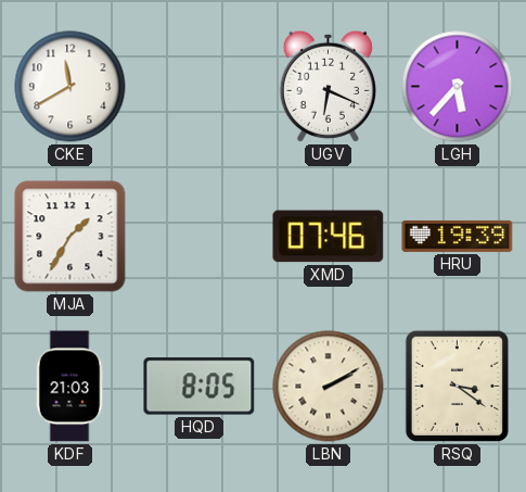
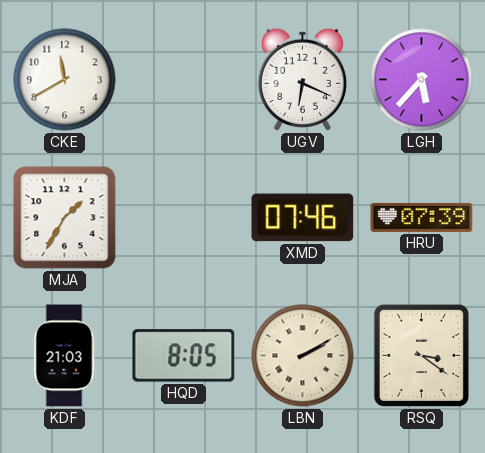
HRU: 19:39 -> 07:39
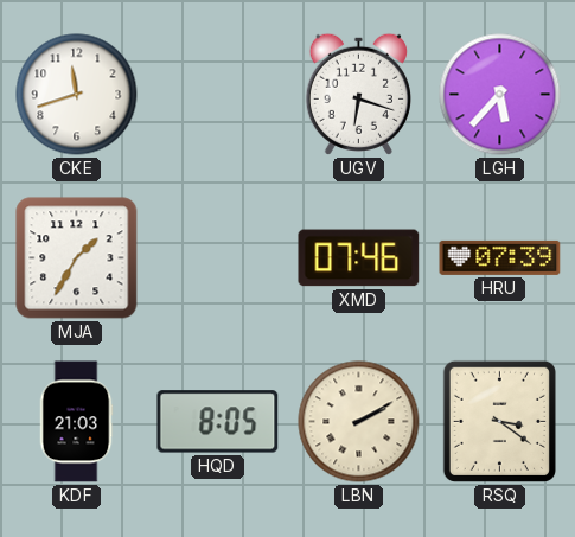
CKE: 11:40 -> 11:42
UGV: 6:19 -> 6:18
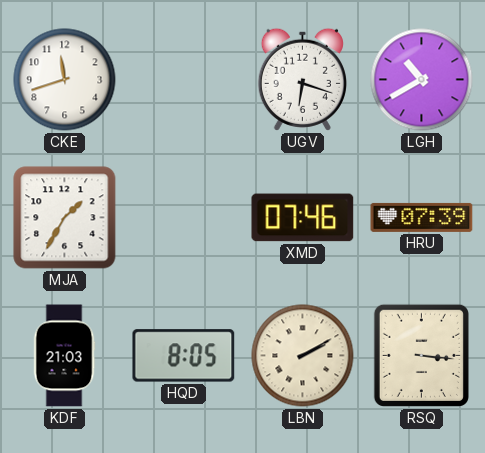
LGH: 5:37 -> 10:40
RSQ: 3:21 -> 3:16
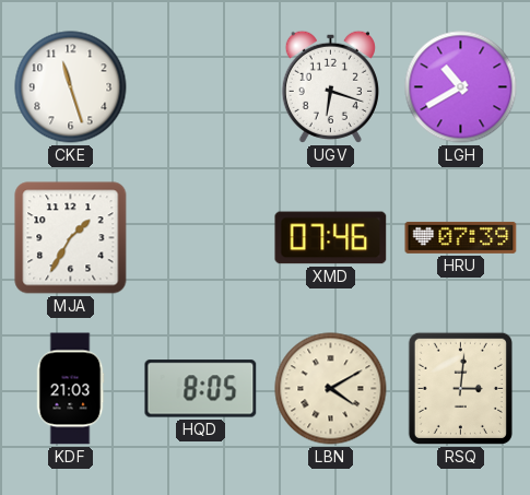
CKE: 11:42 -> 11:27
LBN: 2:10 -> 4:10
RSQ: 3:16 -> 3:01
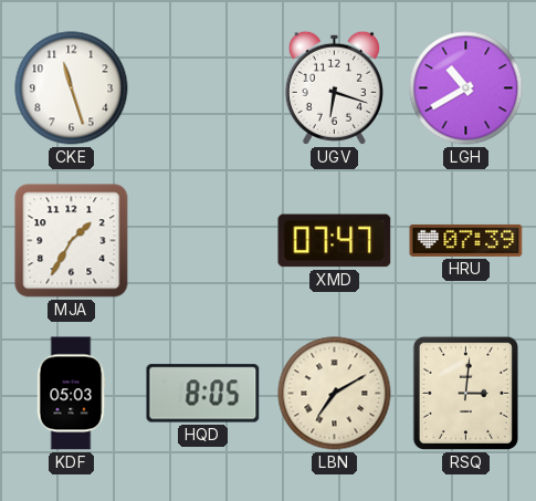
XMD: 07:46 -> 07:47
KDF: 21:03 -> 05:03
LBN: 4:10 -> 7:10
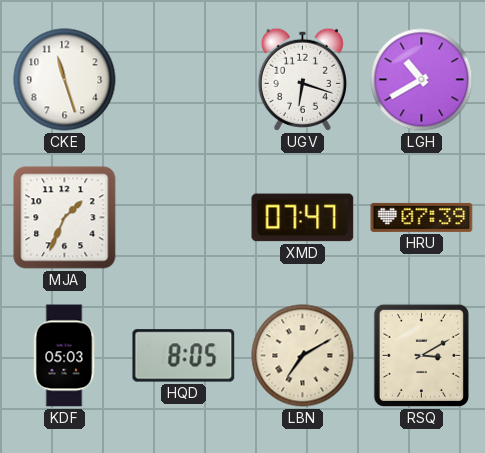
MJA: 1:35 -> 1:34
RSQ: 3:01 -> 3:10
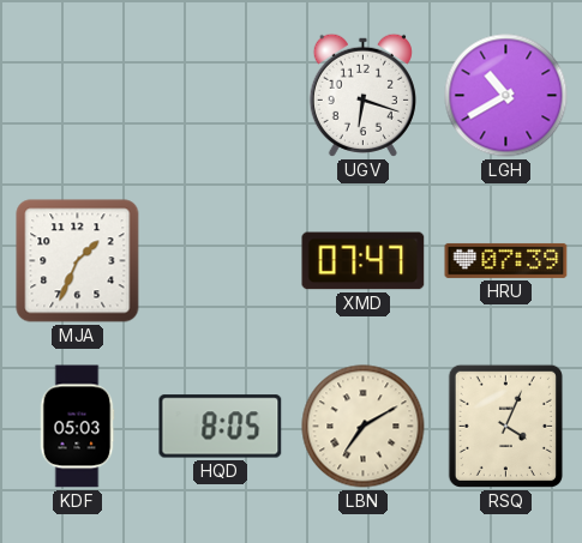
CKE: 11:27 -> none
RSQ: 3:10 -> 4:04
